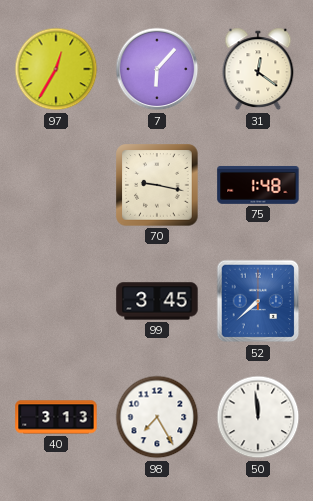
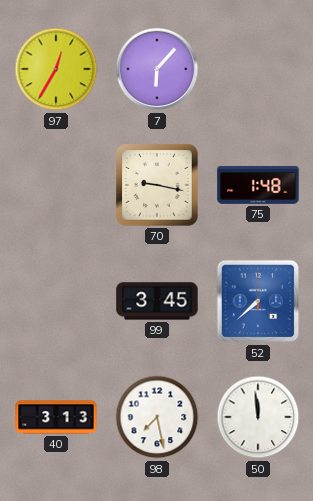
31: 12:21 -> none
98: 7:25 -> 7:28
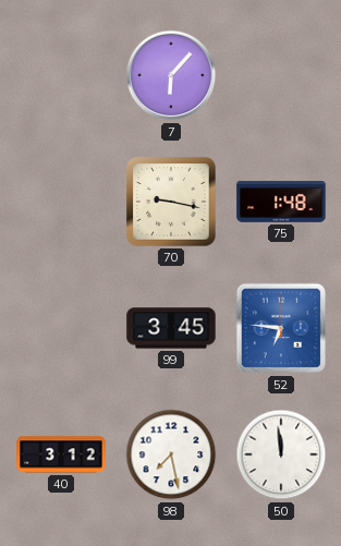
97: 12:35 -> none
52: 7:38 -> 6:46
40: 3:13 -> 3:12
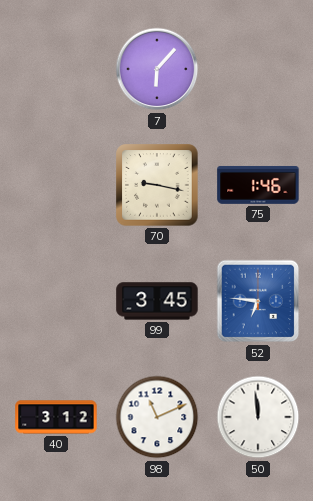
75: 1:48 -> 1:46
98: 7:28 -> 11:11
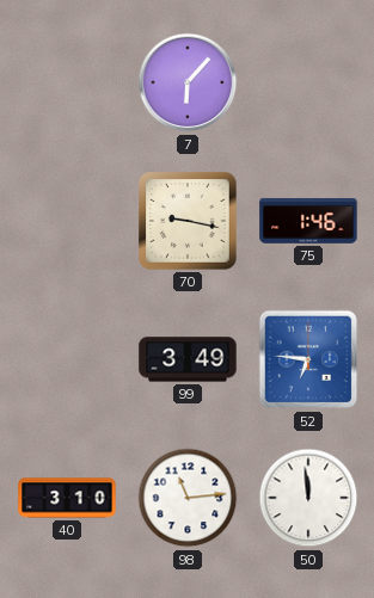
99: 3:45 -> 3:49
40: 3:12 -> 3:10
98: 11:11 -> 11:14
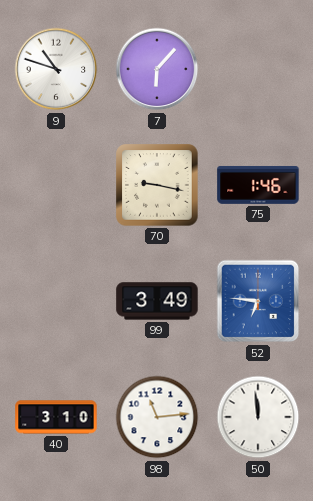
9: none -> 10:48
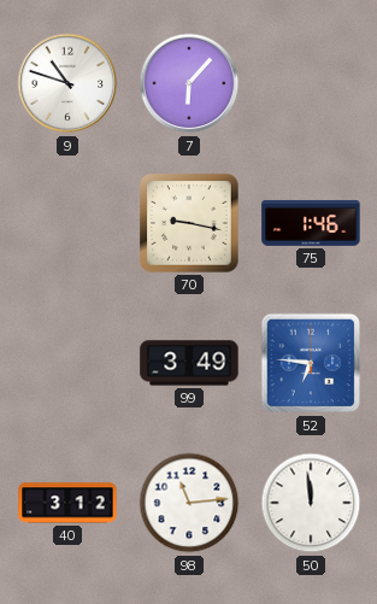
40: 3:10 -> 3:12
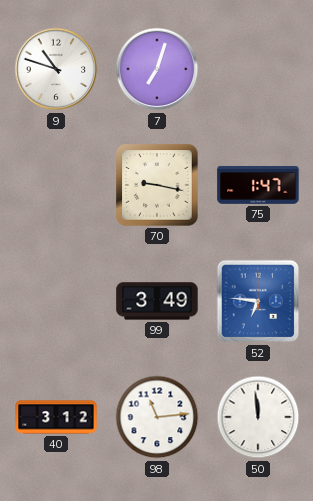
7: 6:07 -> 7:03
75: 1:46 -> 1:47
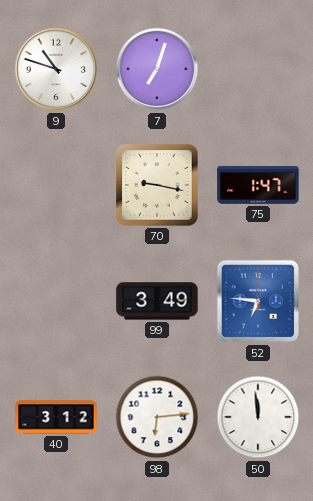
98: 11:14 -> 6:14
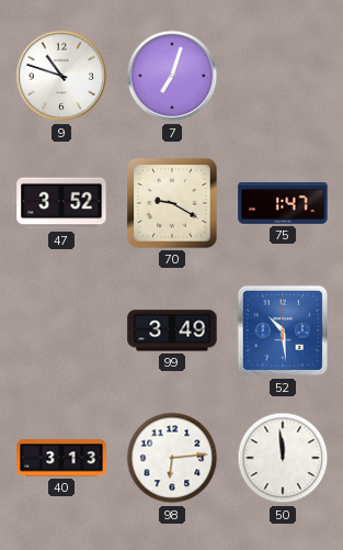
47: none -> 3:52
70: 9:17 -> 9:20
52: 6:46 -> 10:29
40: 3:12 -> 3:13
